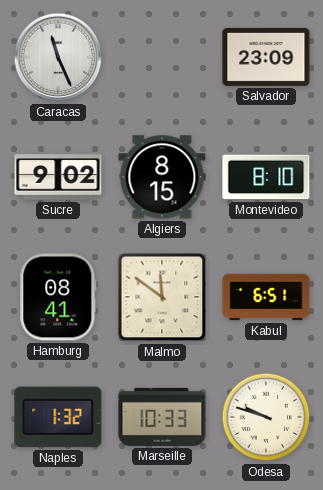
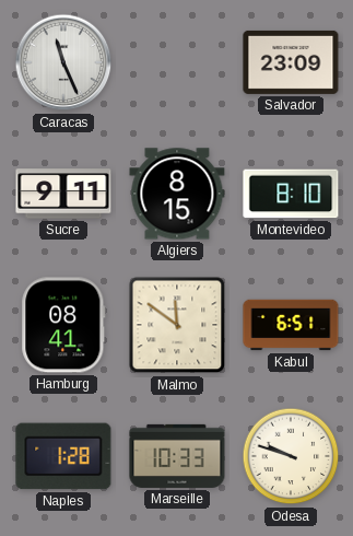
Sucre: 9:02 -> 9:11
Naples: 1:32 -> 1:28
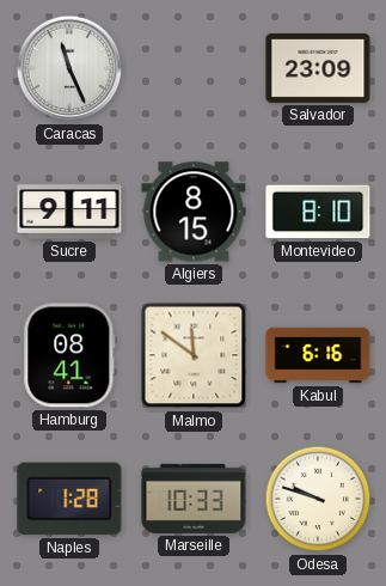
Kabul: 6:51 -> 6:16
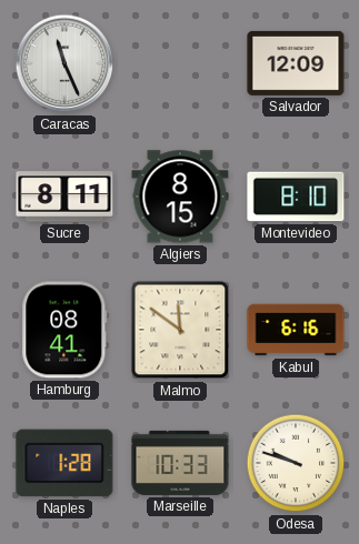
Salvador: 23:09 -> 12:09
Sucre: 9:11 -> 8:11
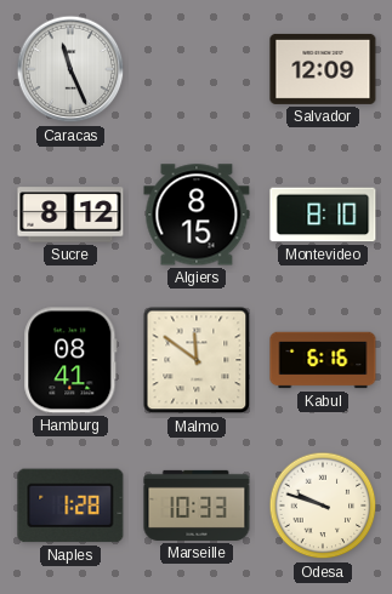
Sucre: 8:11 -> 8:12
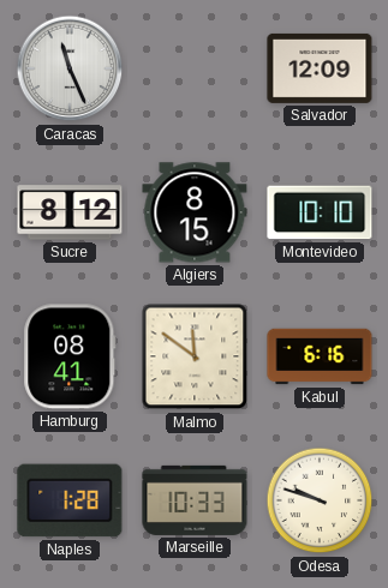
Montevideo: 8:10 -> 10:10
